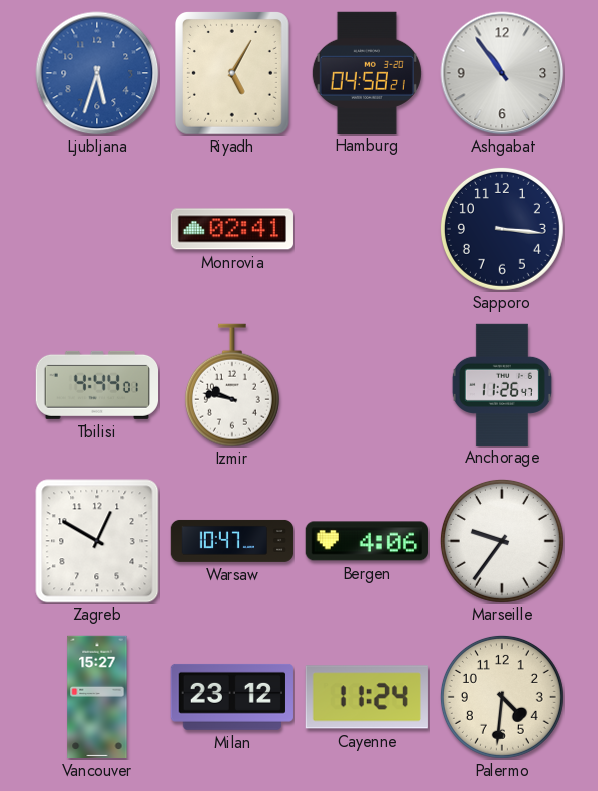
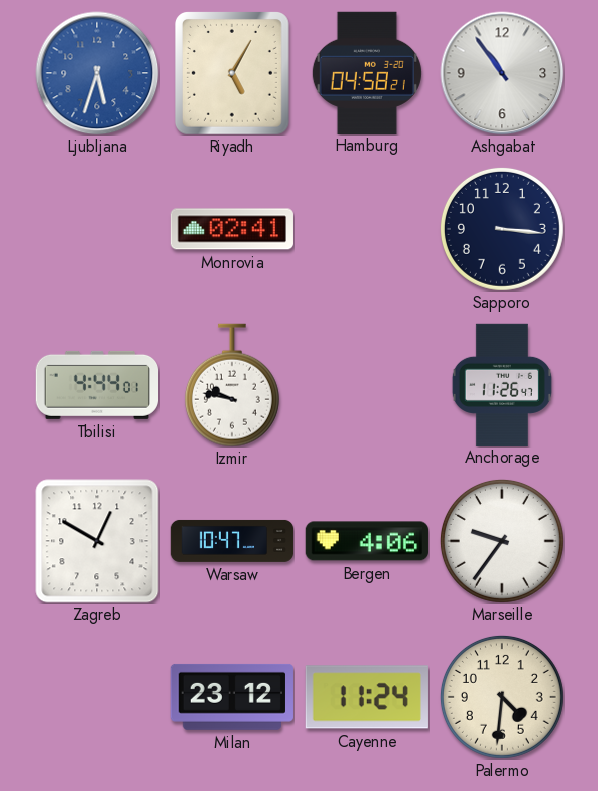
Vancouver: 15:27 -> none
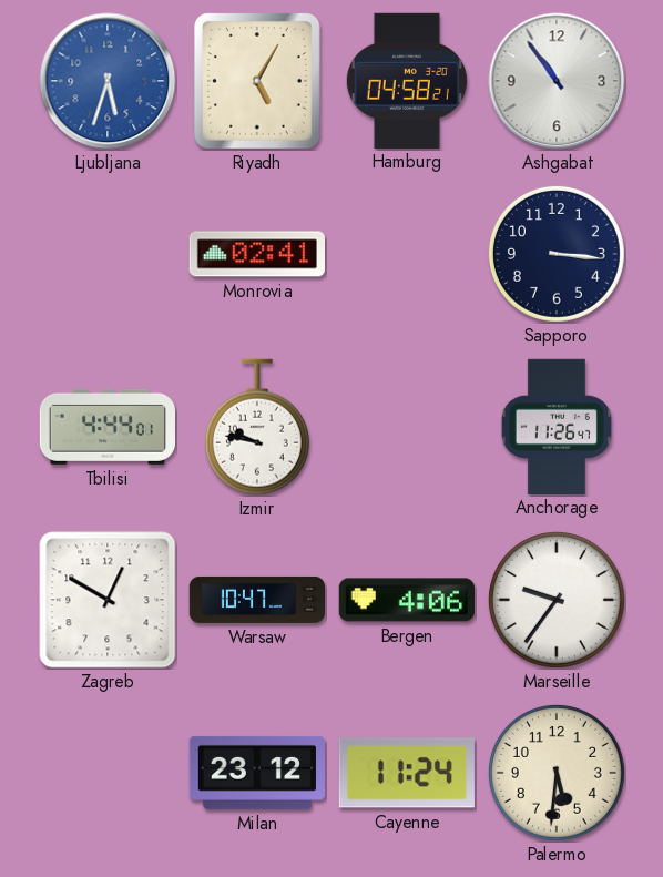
Palermo: 4:31 -> 5:31
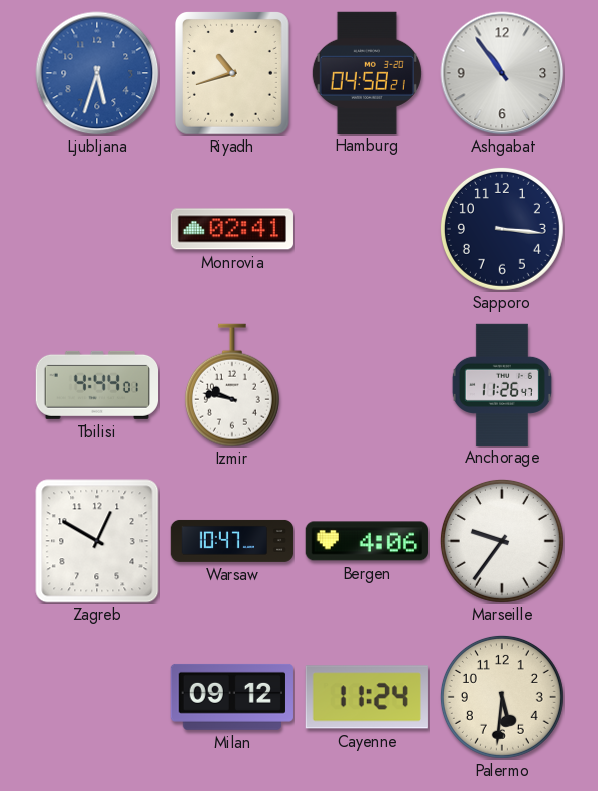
Riyadh: 5:05 -> 10:42
Milan: 23:12 -> 09:12
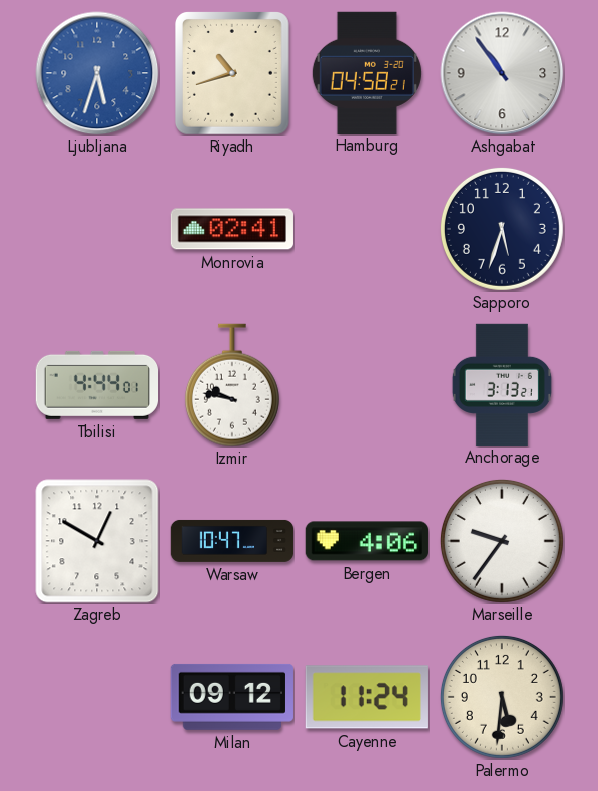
Sapporo: 3:16 -> 5:33
Anchorage: 11:26 -> 3:13
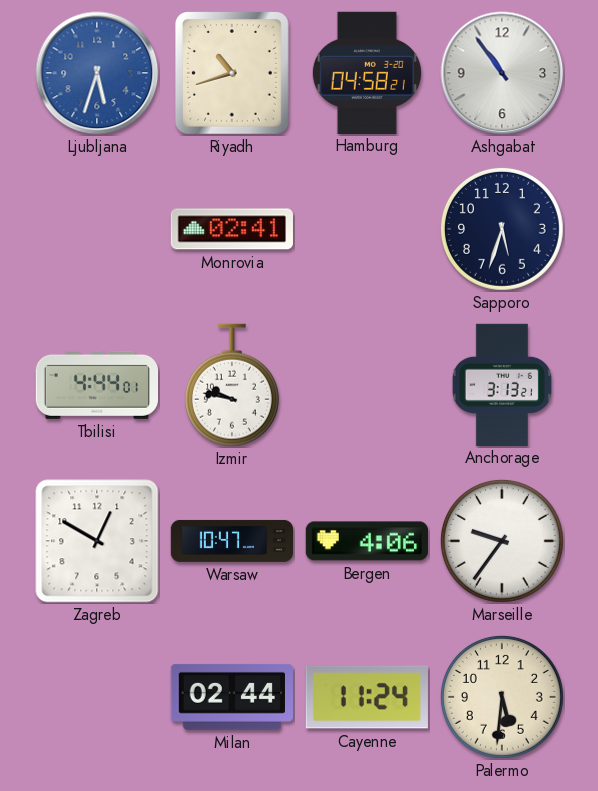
Milan: 09:12 -> 02:44
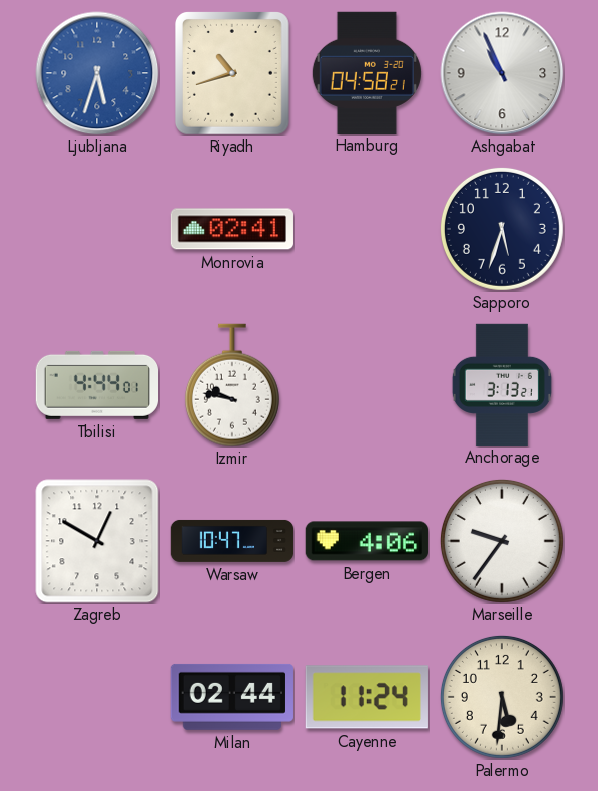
Ashgabat: 10:54 -> 10:56
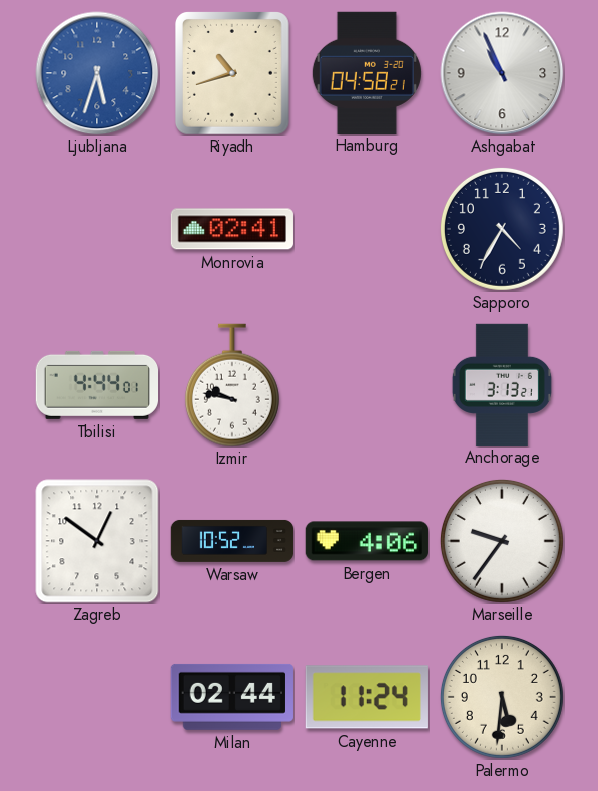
Sapporo: 5:33 -> 4:35
Zagreb: 12:50 -> 12:51
Warsaw: 10:47 -> 10:52
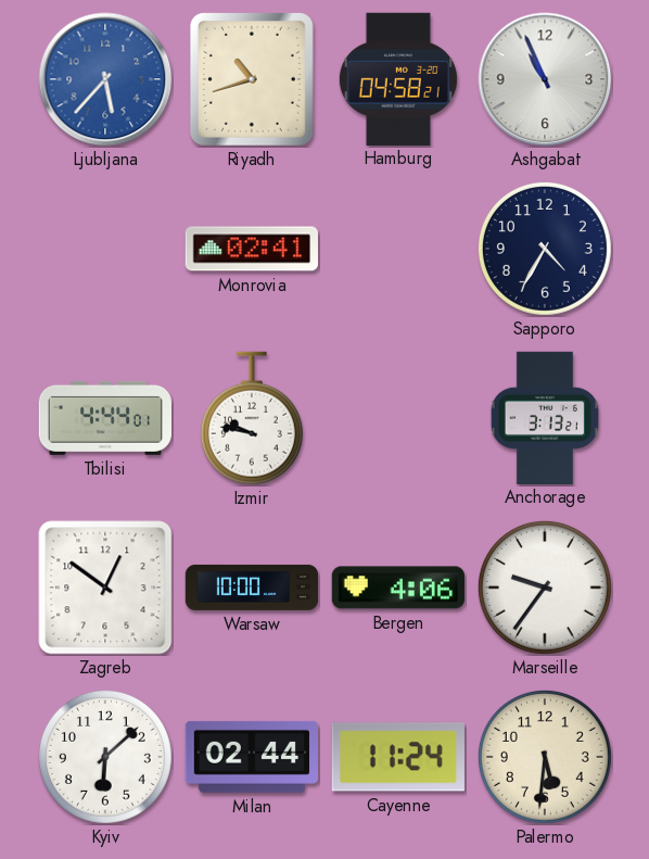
Ljubljana: 5:33 -> 5:37
Warsaw: 10:52 -> 10:00
Kyiv: none -> 6:08
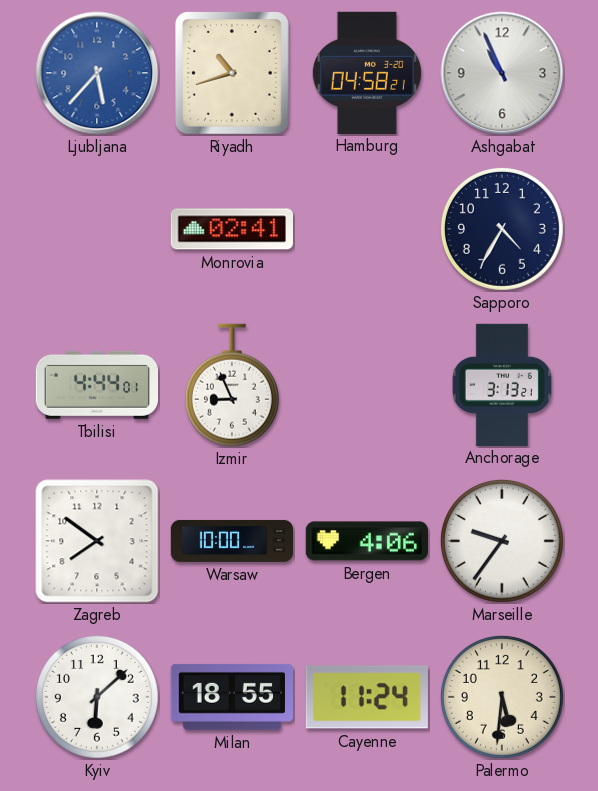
Izmir: 9:47 -> 8:56
Zagreb: 12:51 -> 7:51
Milan: 02:44 -> 18:55
